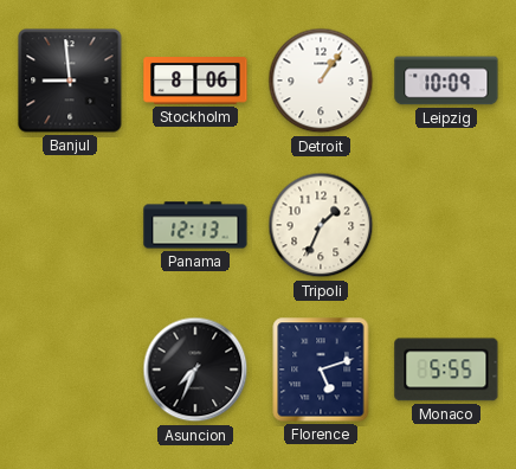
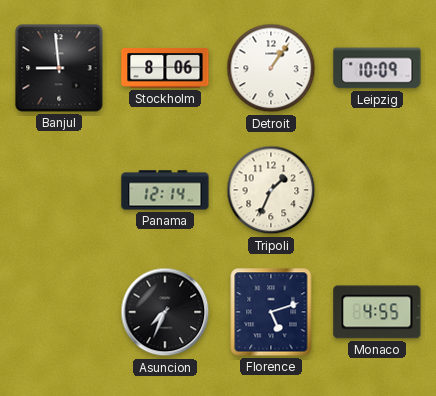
Panama: 12:13 -> 12:14
Monaco: 5:55 -> 4:55
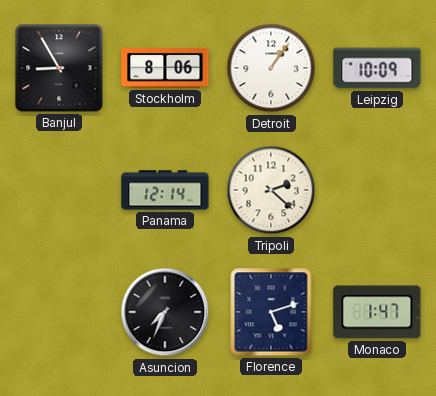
Banjul: 8:59 -> 8:55
Tripoli: 1:34 -> 2:22
Monaco: 4:55 -> 1:47
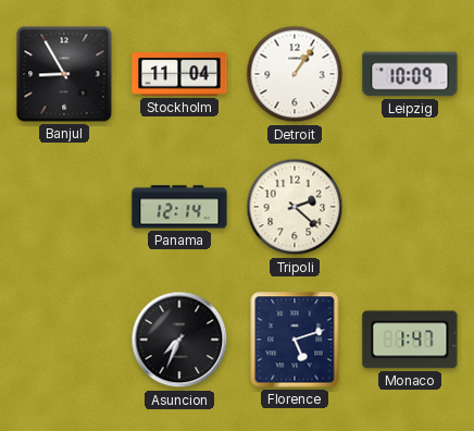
Stockholm: 8:06 -> 11:04
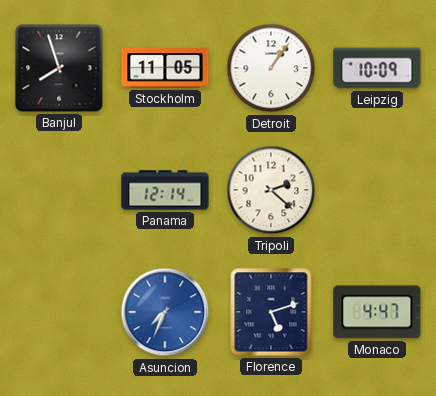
Banjul: 8:55 -> 7:57
Stockholm: 11:04 -> 11:05
Asuncion dial: black -> blue
Monaco: 1:47 -> 4:47
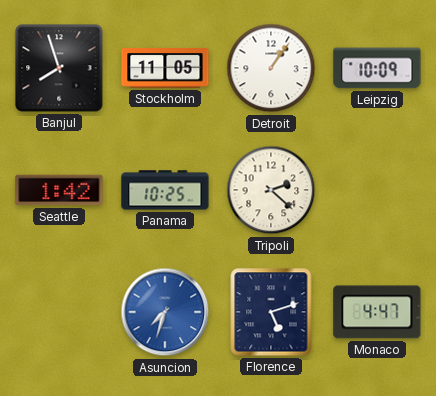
Seattle: none -> 1:42
Panama: 12:14 -> 10:25
Asuncion: 7:34 -> 7:33
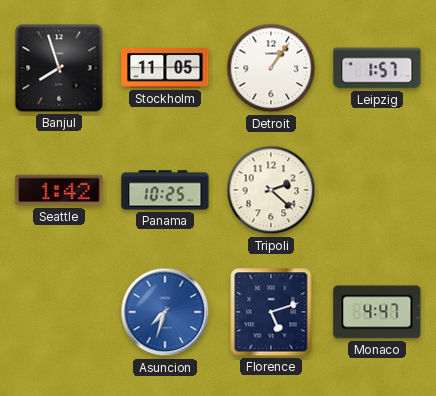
Leipzig: 10:09 -> 1:57
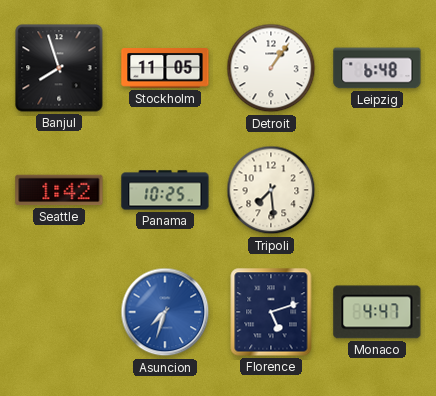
Leipzig: 1:57 -> 6:48
Tripoli: 2:22 -> 7:29
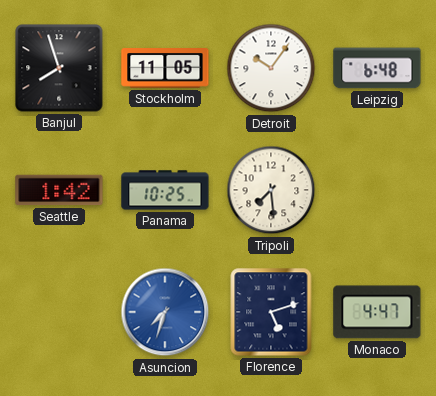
Detroit: 1:06 -> 10:06
